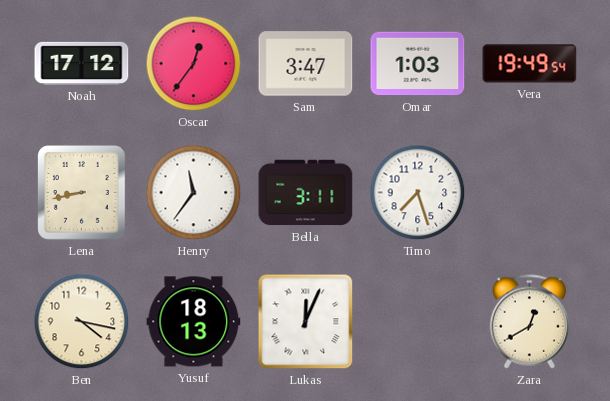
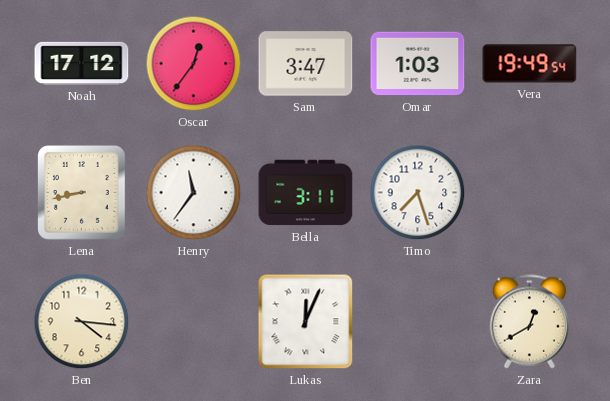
Ben: 4:17 -> 4:16
Yusuf: 18:13 -> none
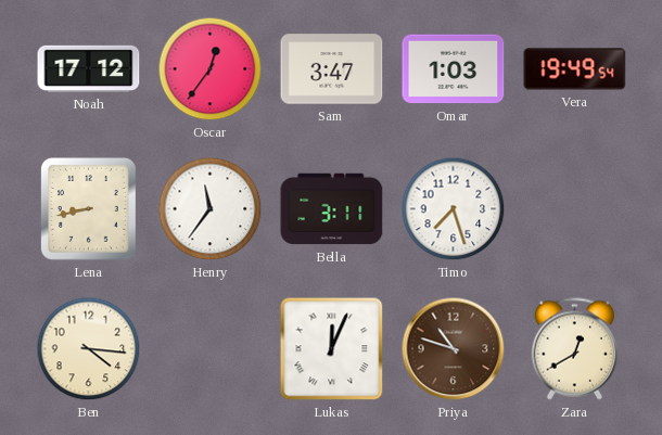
Priya: none -> 10:48
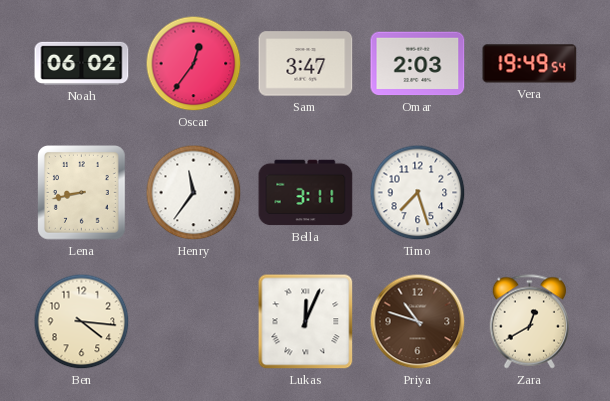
Noah: 17:12 -> 06:02
Omar: 1:03 -> 2:03
